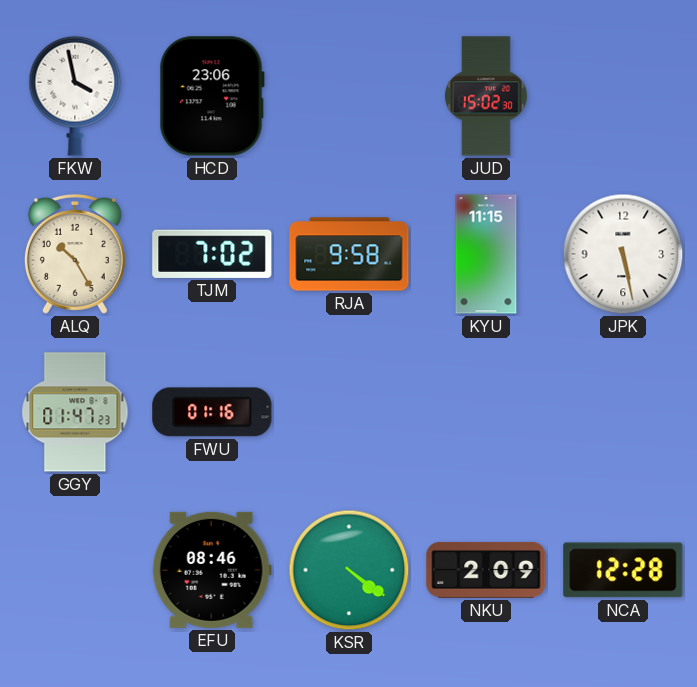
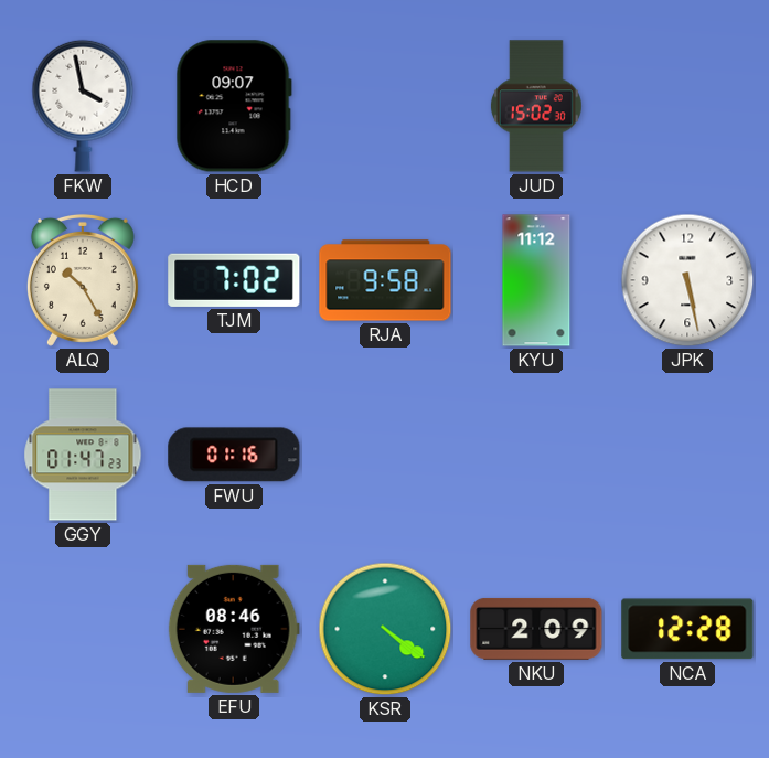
HCD: 23:06 -> 09:07
KYU: 11:15 -> 11:12
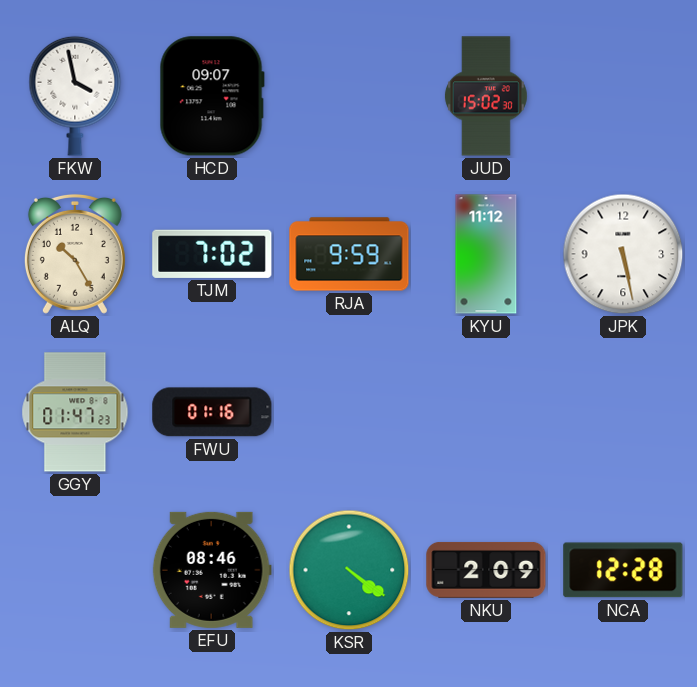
RJA: 9:58 -> 9:59
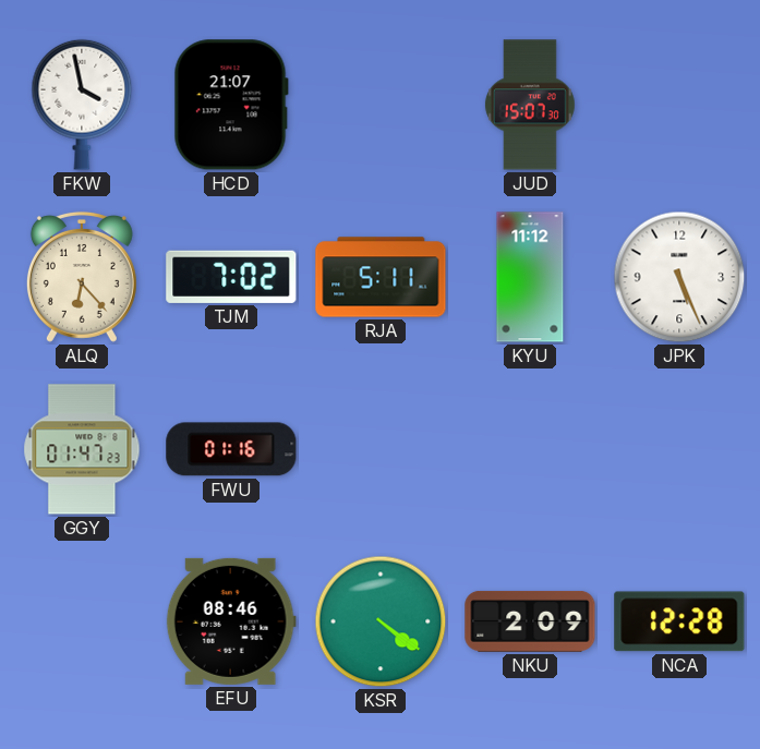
HCD: 09:07 -> 21:07
JUD: 15:02 -> 15:07
ALQ: 10:25 -> 6:23
RJA: 9:59 -> 5:11
JPK: 5:28 -> 5:26
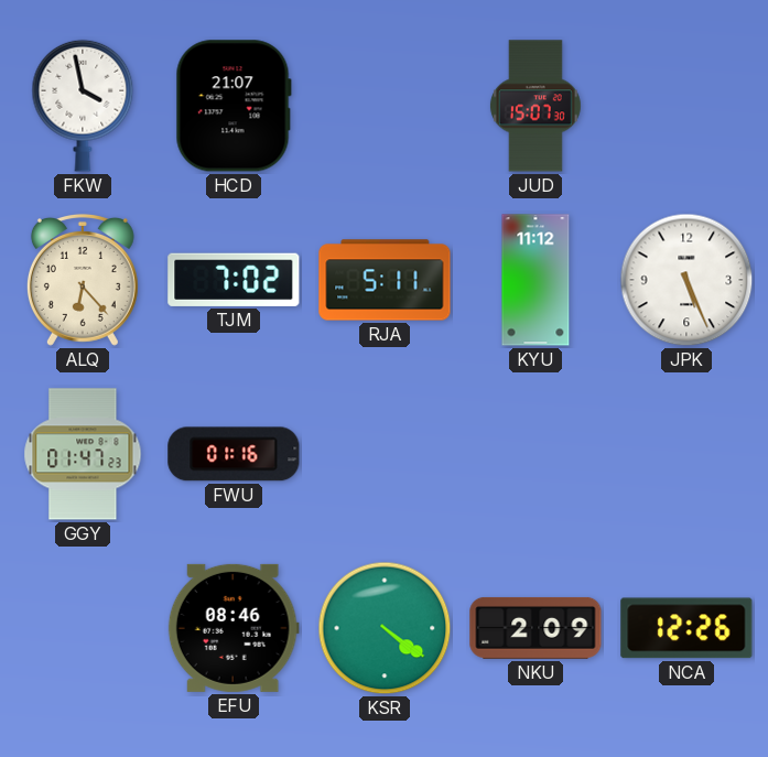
NCA: 12:28 -> 12:26
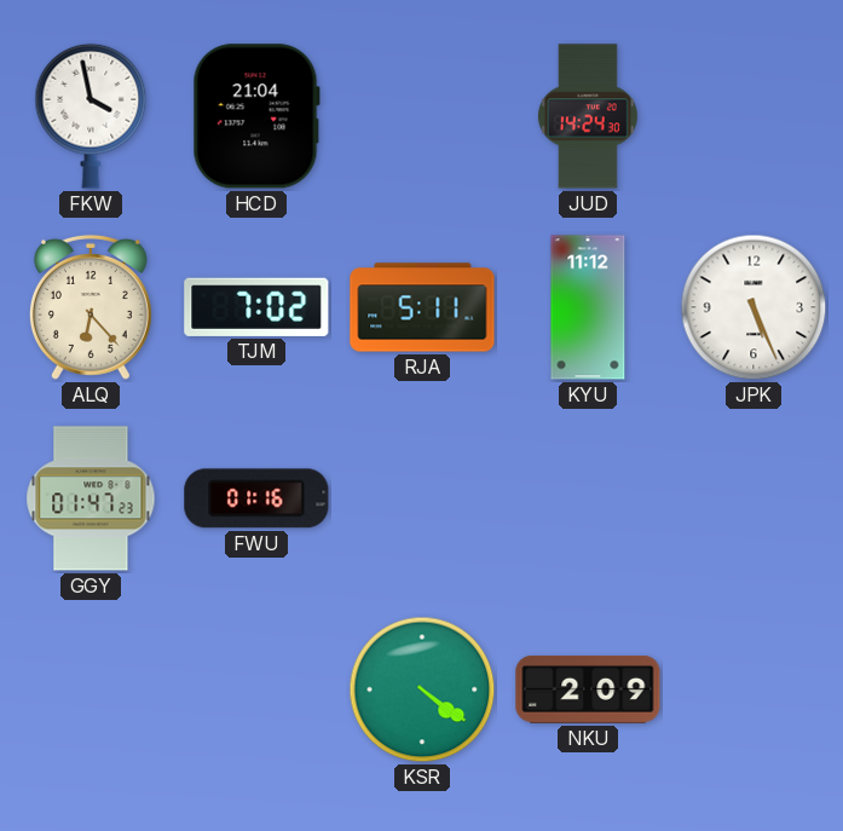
HCD: 21:07 -> 21:04
JUD: 15:07 -> 14:24
EFU: 08:46 -> none
NCA: 12:26 -> none
